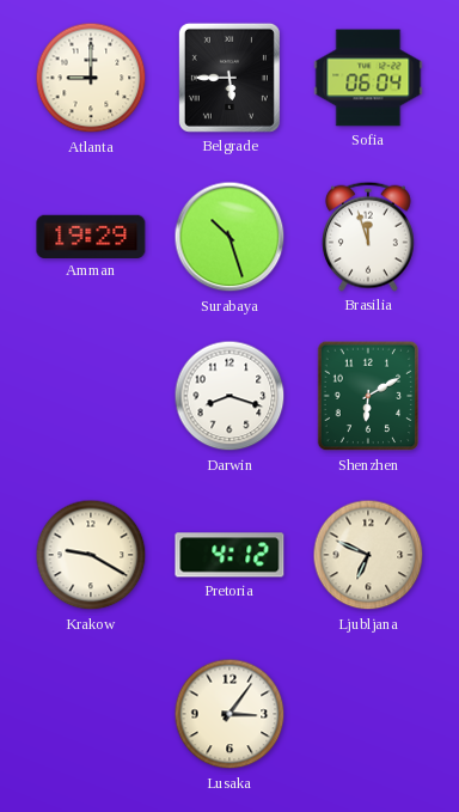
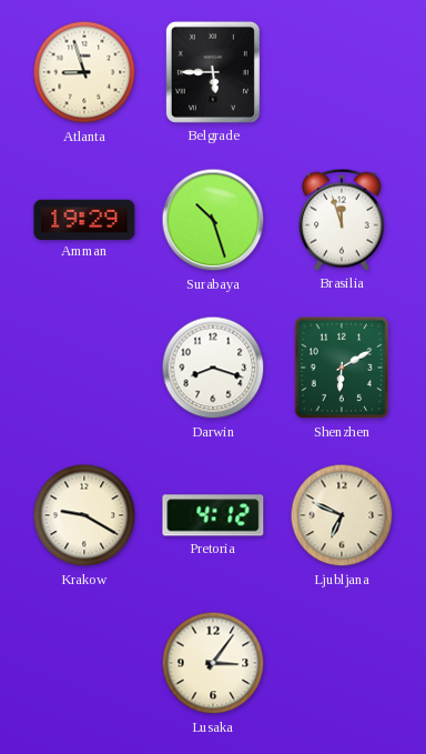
Atlanta: 9:00 -> 8:57
Sofia: 06:04 -> none
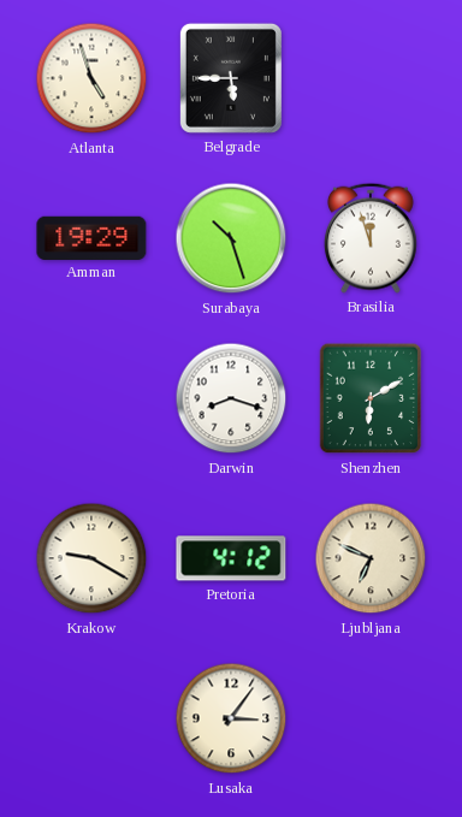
Atlanta: 8:57 -> 4:57
